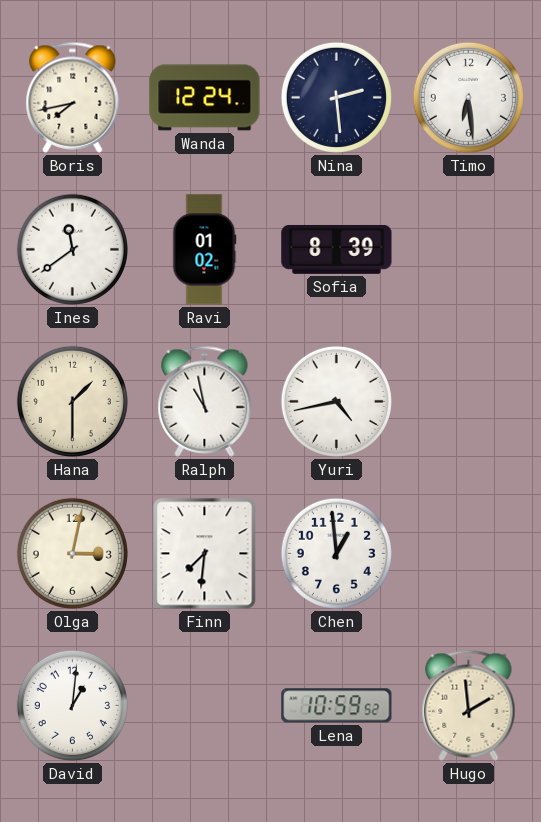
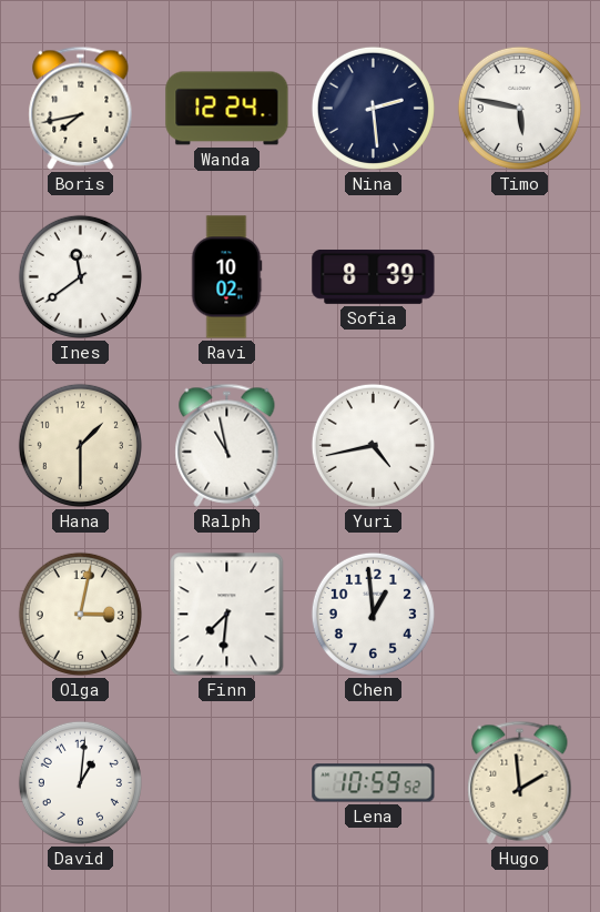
Timo: 6:29 -> 5:47
Ravi: 01:02 -> 10:02
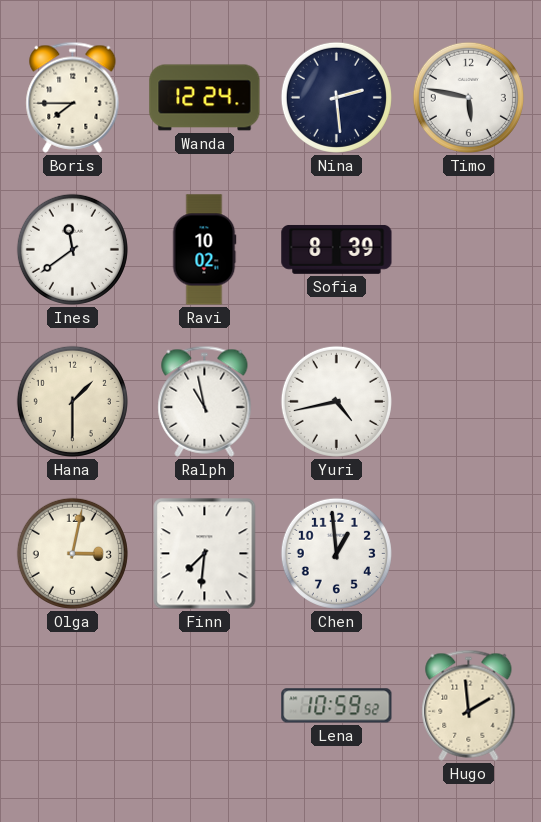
Boris: 7:43 -> 7:45
David: 1:01 -> none
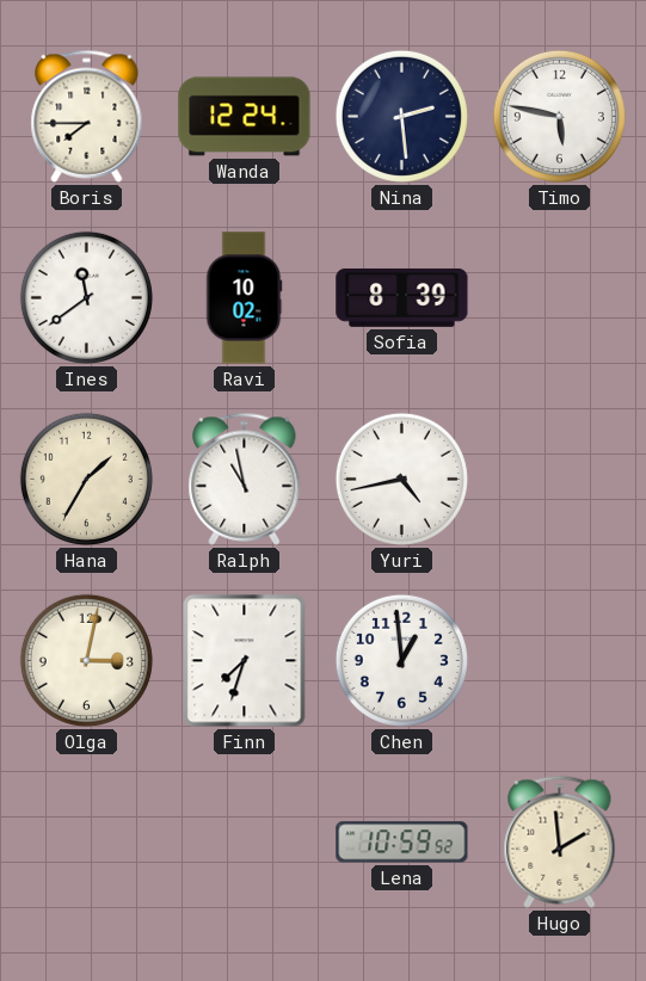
Hana: 1:30 -> 1:35
Finn: 7:31 -> 7:33
